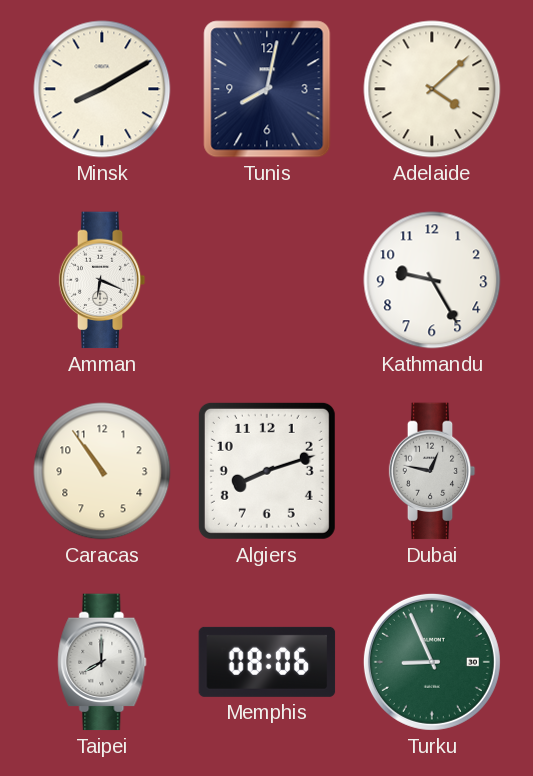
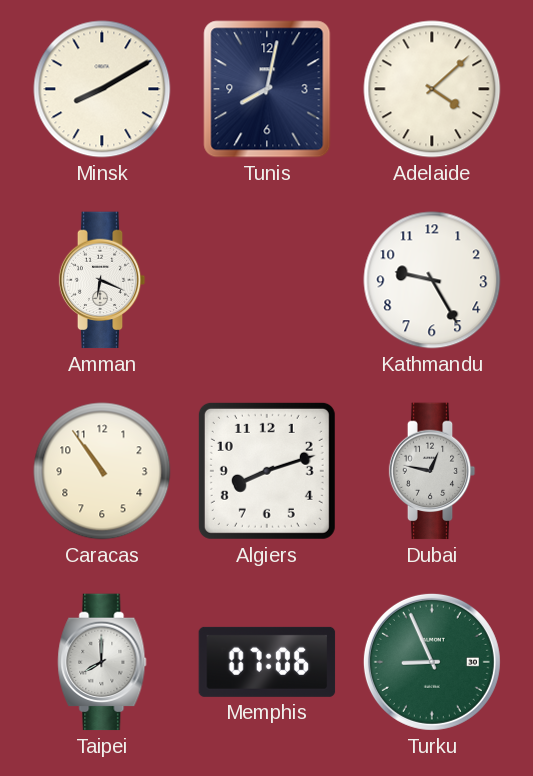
Memphis: 08:06 -> 07:06
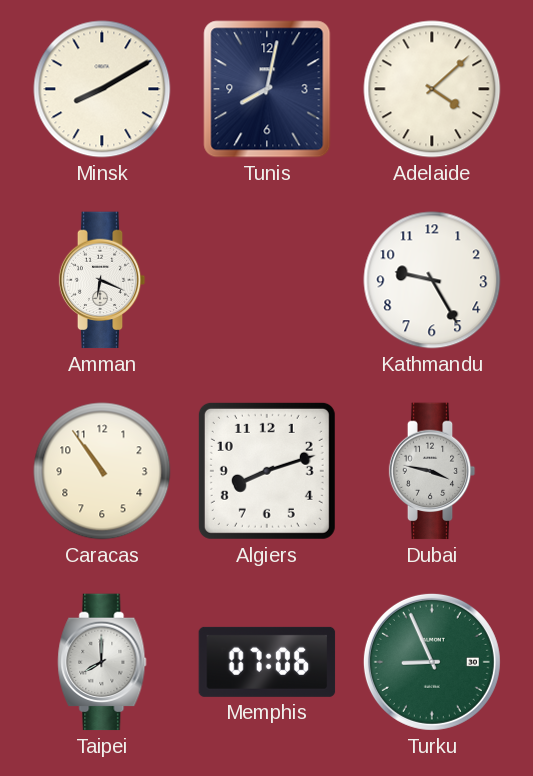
Dubai: 12:47 -> 3:47
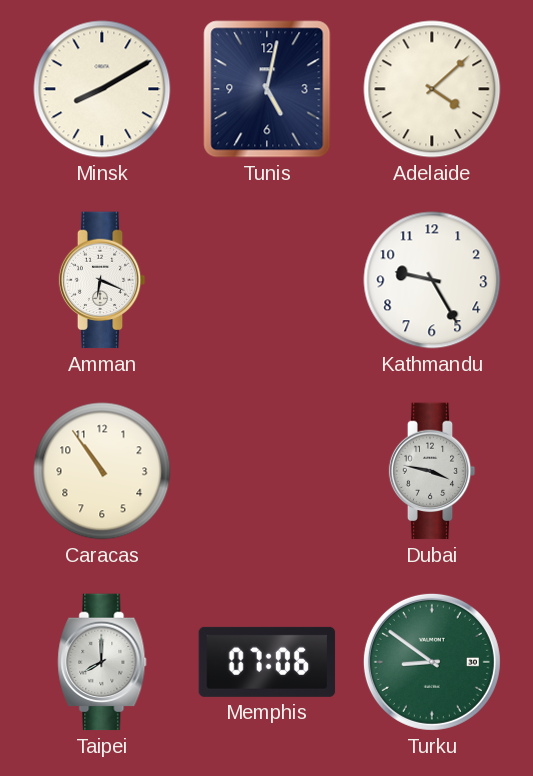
Tunis: 8:02 -> 5:02
Algiers: 8:12 -> none
Turku: 8:56 -> 8:51
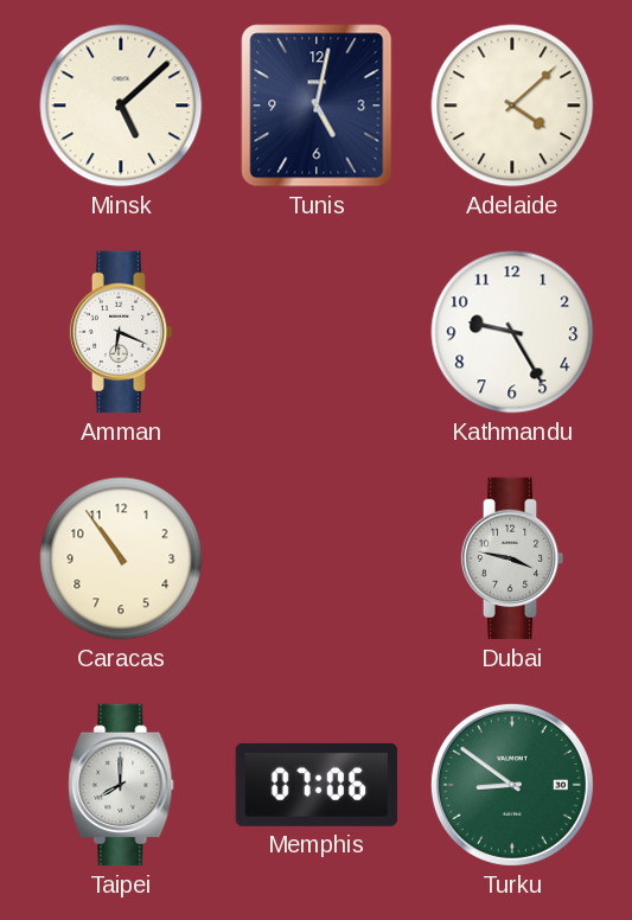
Minsk: 8:10 -> 5:08
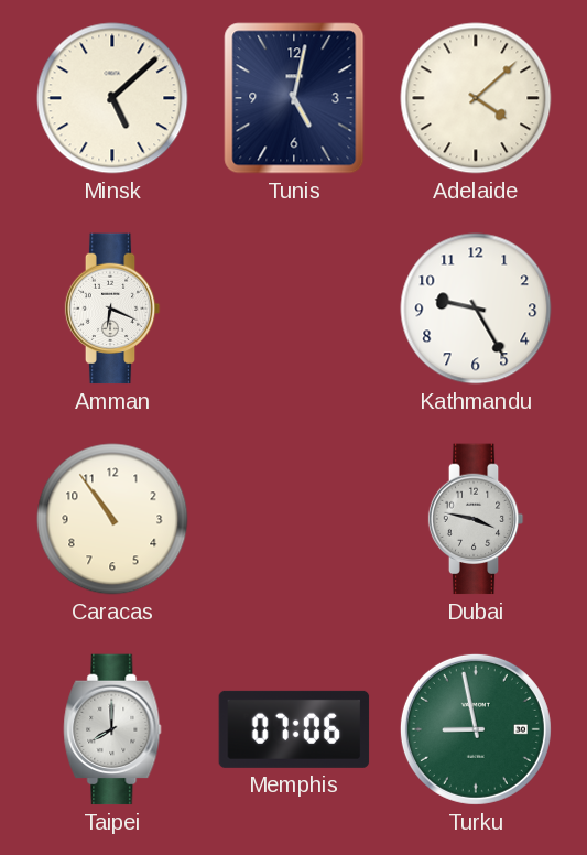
Turku: 8:51 -> 8:58
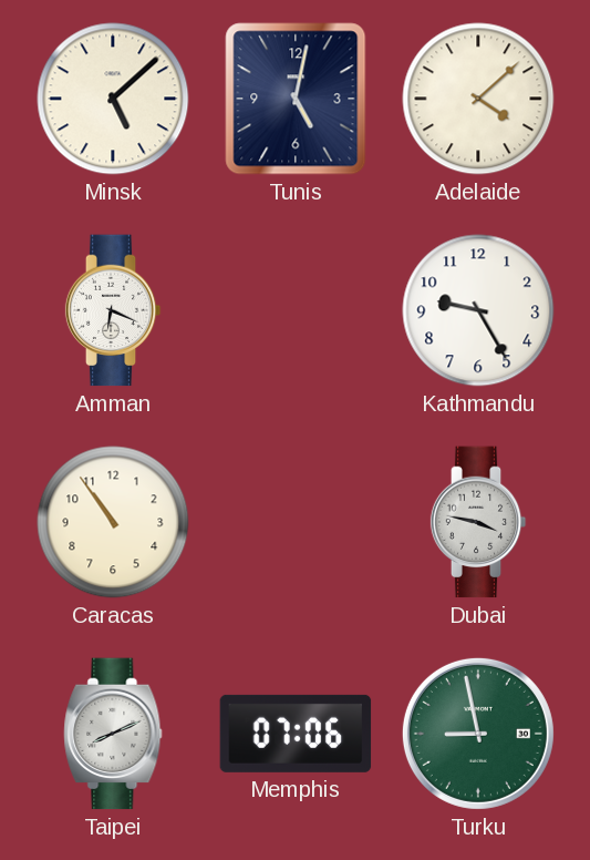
Taipei: 8:00 -> 8:11
